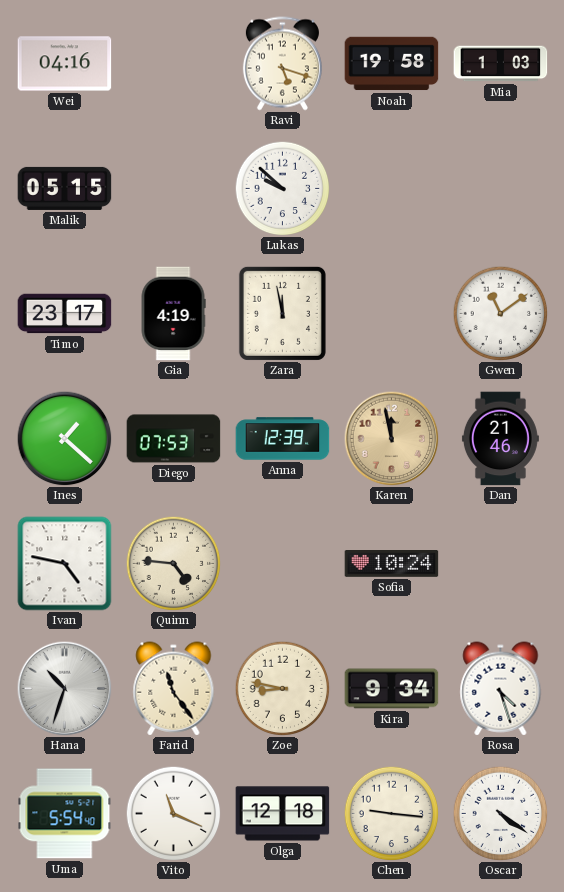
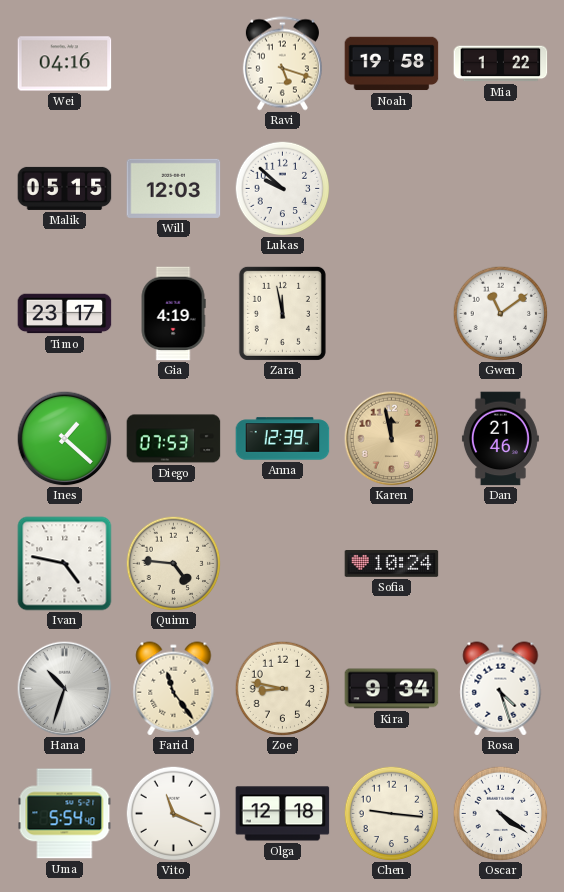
Mia: 1:03 -> 1:22
Will: none -> 12:03
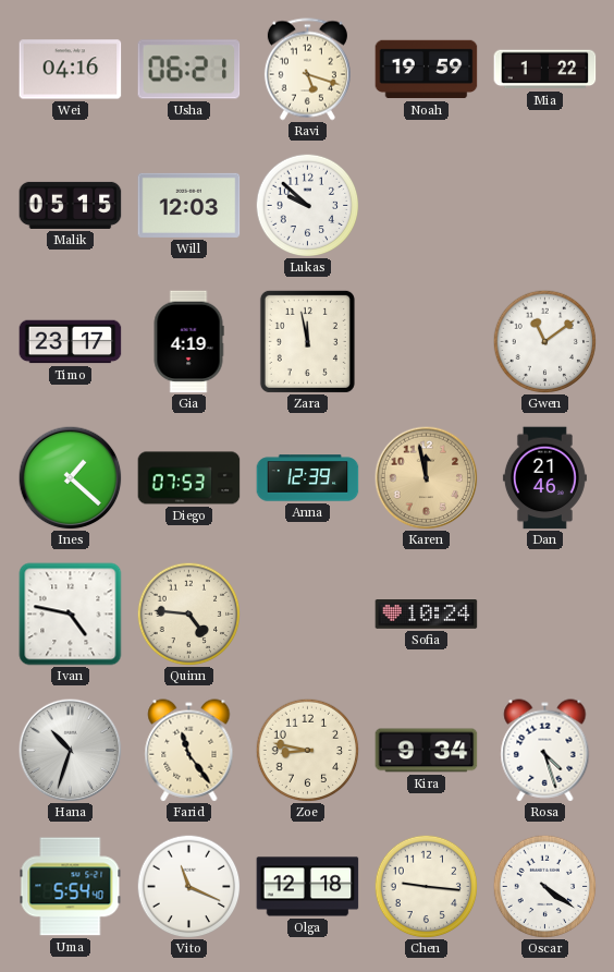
Usha: none -> 06:21
Noah: 19:58 -> 19:59
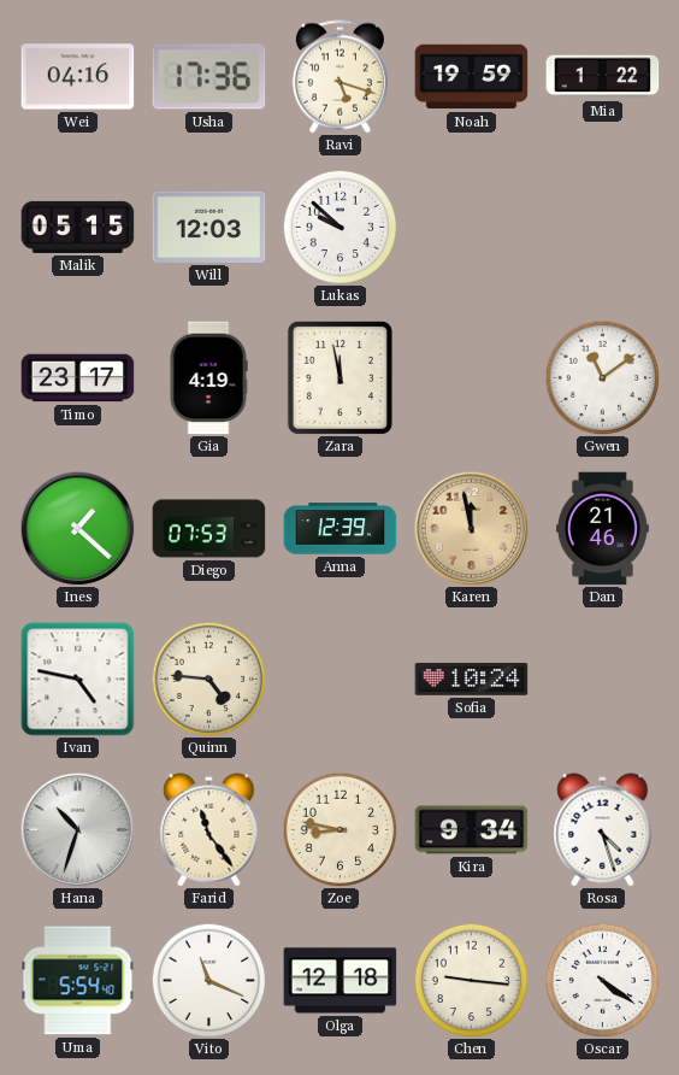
Usha: 06:21 -> 17:36
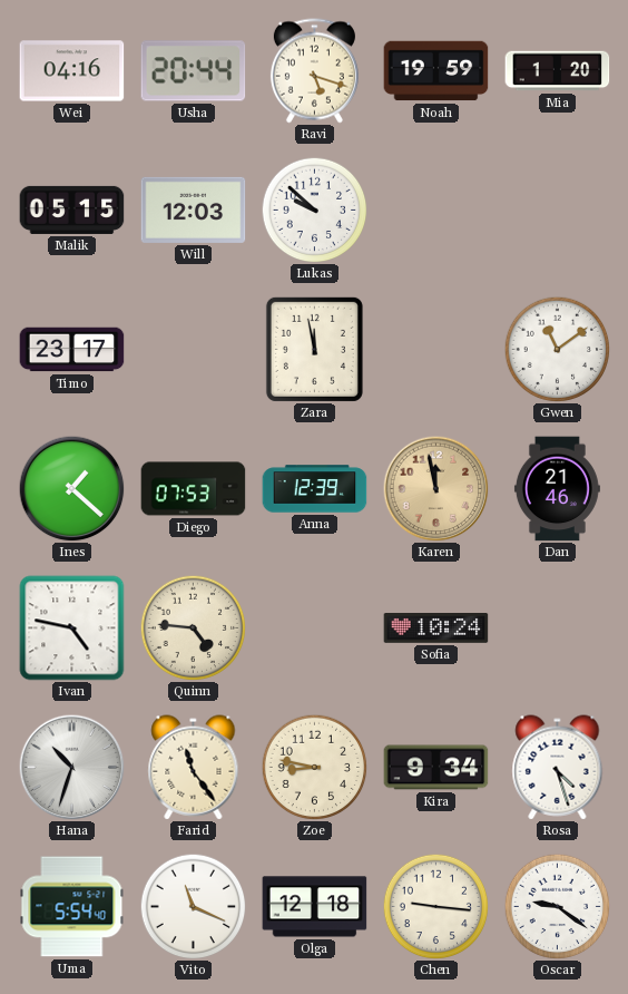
Usha: 17:36 -> 20:44
Mia: 1:22 -> 1:20
Gia: 4:19 -> none
Oscar: 4:21 -> 9:21
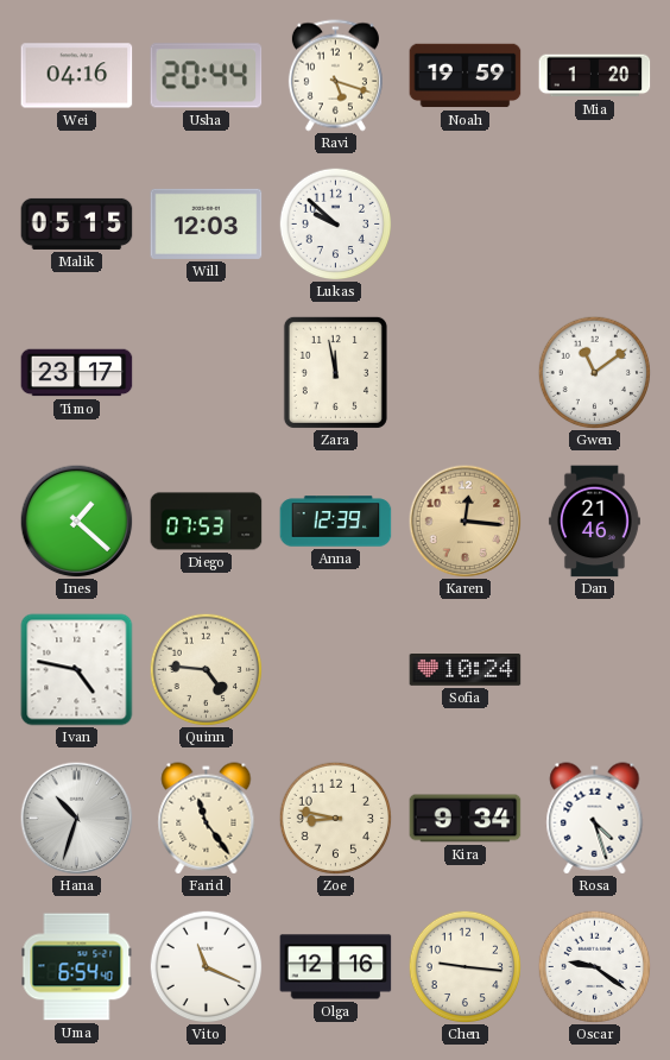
Karen: 11:58 -> 12:16
Uma: 5:54 -> 6:54
Olga: 12:18 -> 12:16
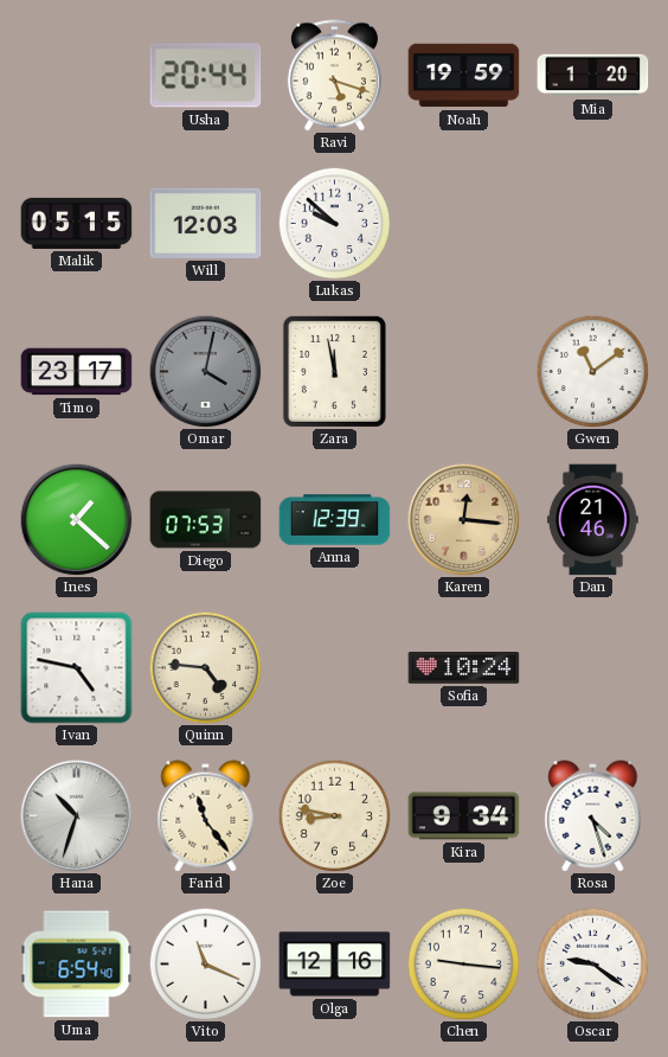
Wei: 04:16 -> none
Omar: none -> 4:02
